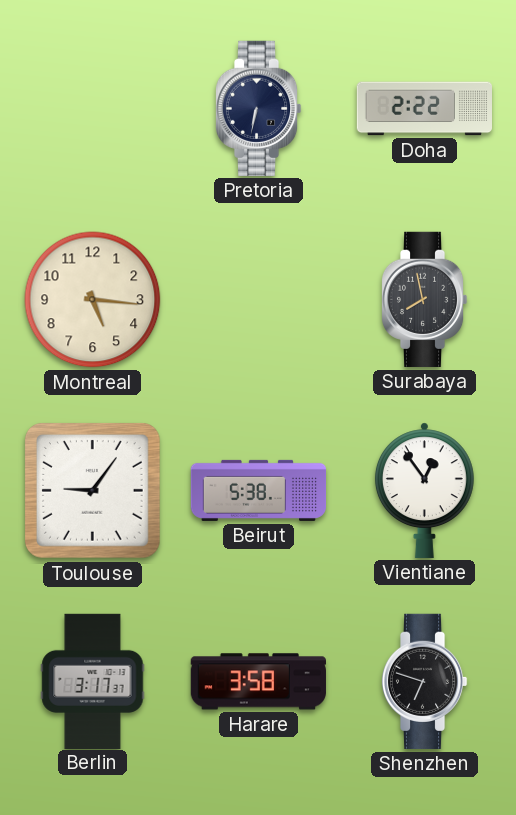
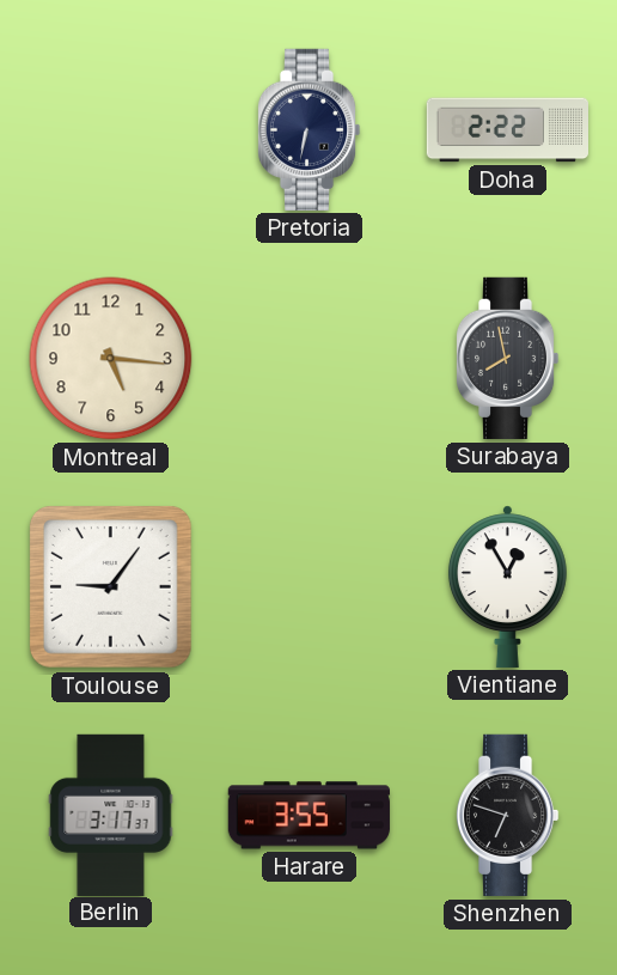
Beirut: 5:38 -> none
Vientiane: 12:54 -> 12:55
Harare: 3:58 -> 3:55
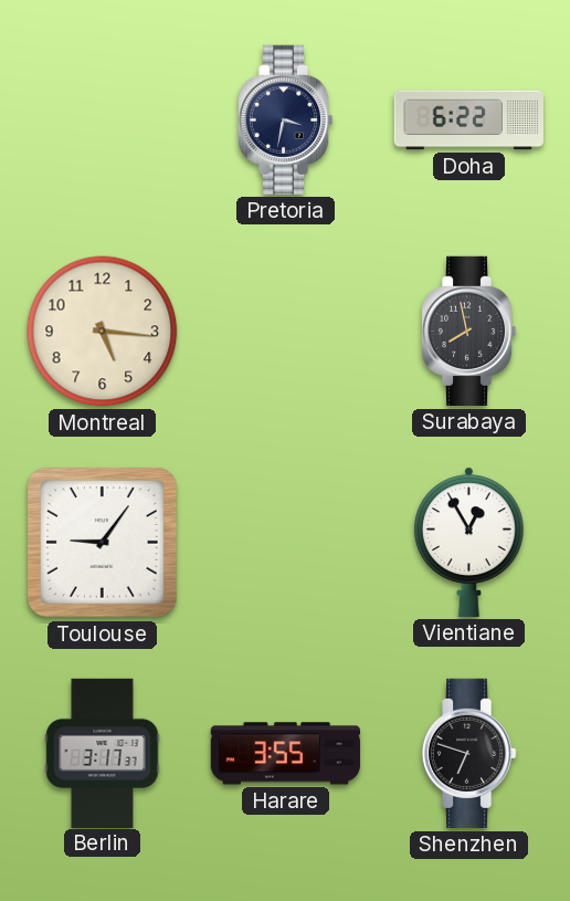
Pretoria: 6:32 -> 3:32
Doha: 2:22 -> 6:22
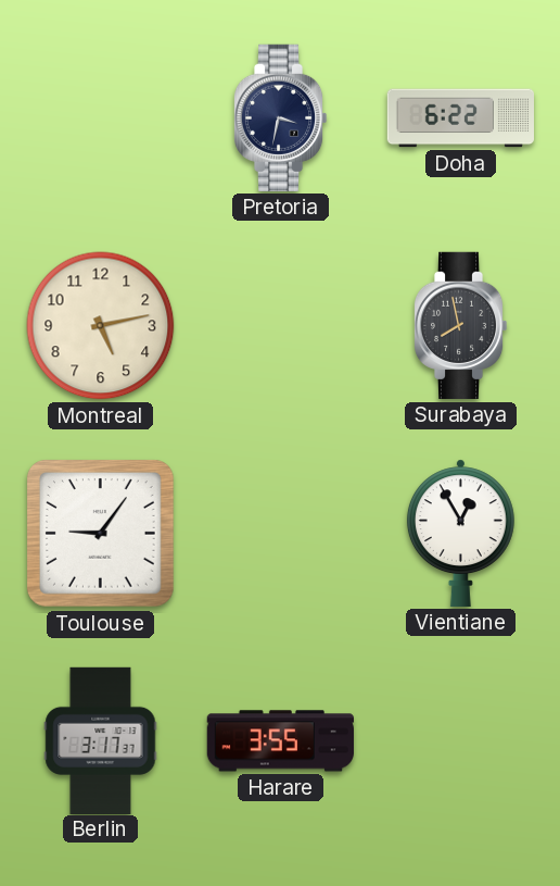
Montreal: 5:16 -> 5:13
Shenzhen: 6:48 -> none
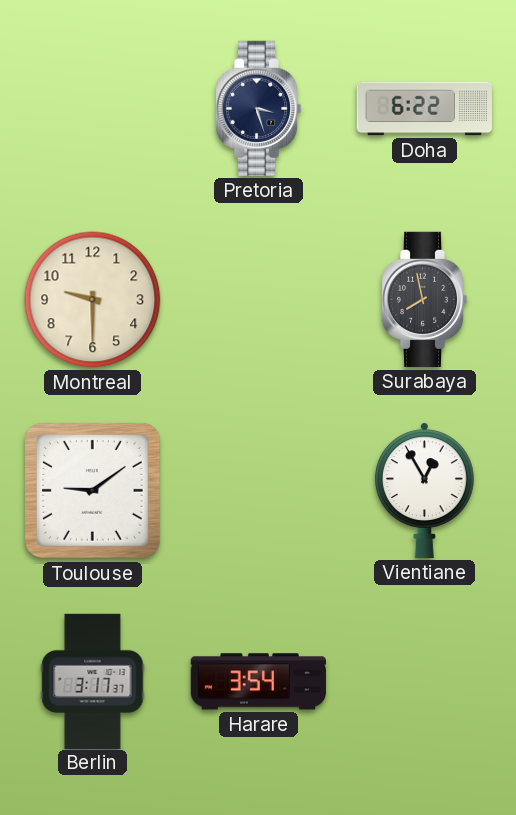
Pretoria: 3:32 -> 3:27
Montreal: 5:13 -> 9:30
Toulouse: 9:06 -> 9:09
Harare: 3:55 -> 3:54
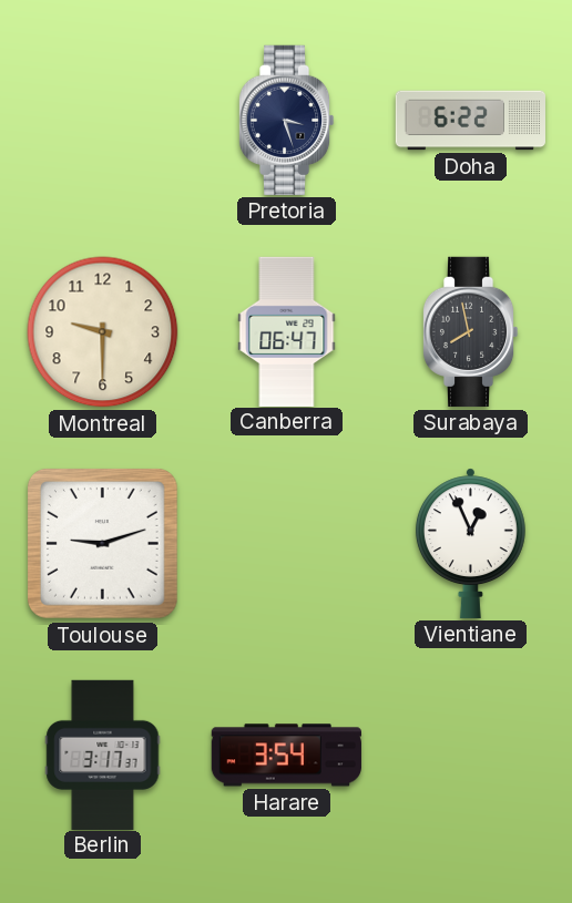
Canberra: none -> 06:47
Toulouse: 9:09 -> 9:12
Vientiane: 12:55 -> 12:56
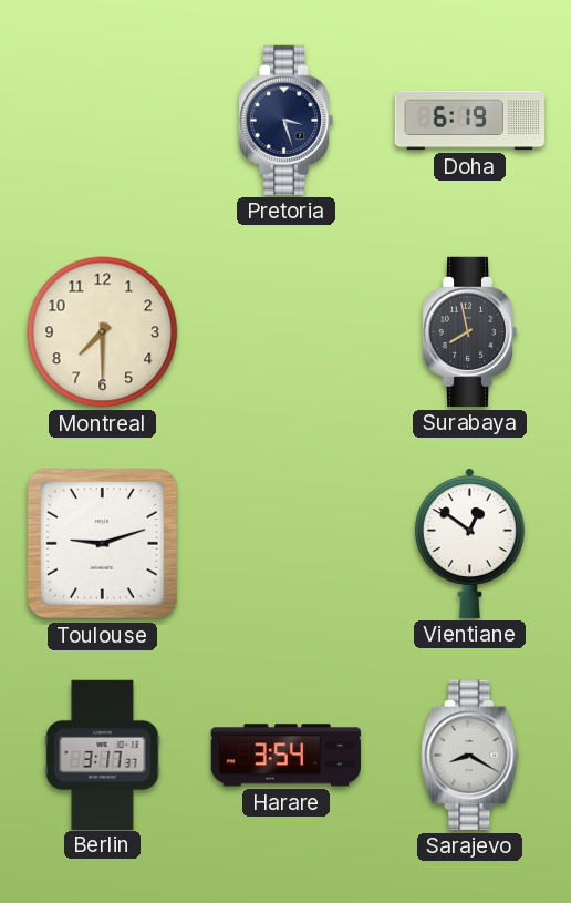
Doha: 6:22 -> 6:19
Montreal: 9:30 -> 7:30
Canberra: 06:47 -> none
Vientiane: 12:56 -> 12:51
Sarajevo: none -> 8:20
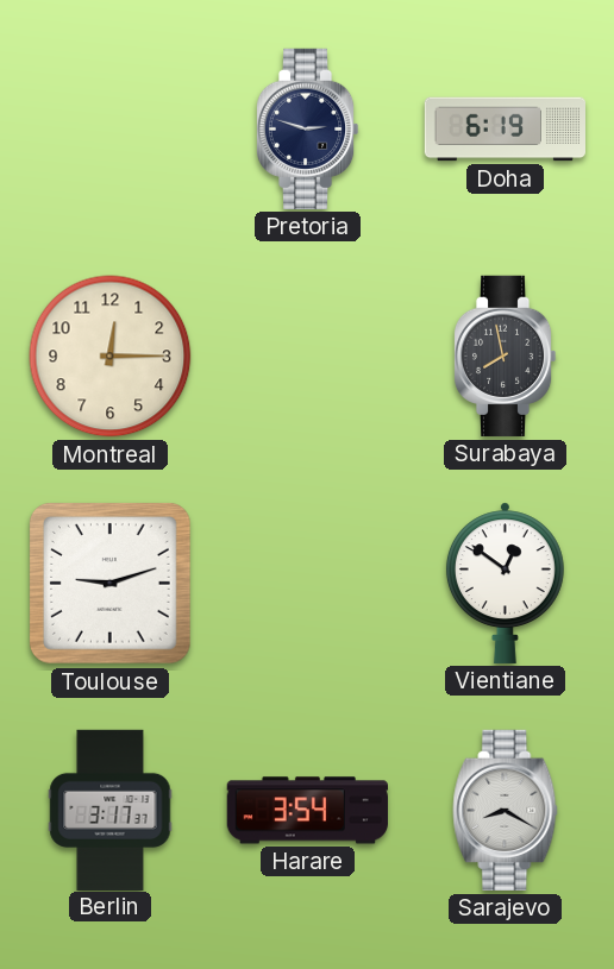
Pretoria: 3:27 -> 2:48
Montreal: 7:30 -> 12:15
